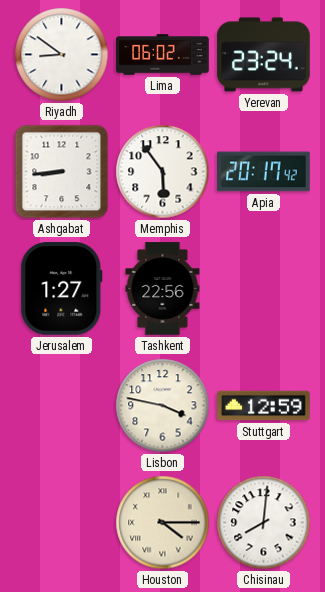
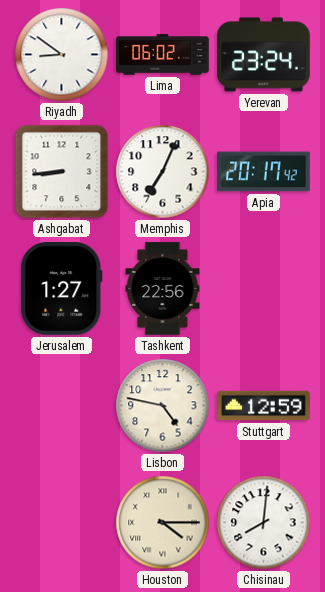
Memphis: 5:54 -> 7:04
Lisbon: 3:47 -> 4:47
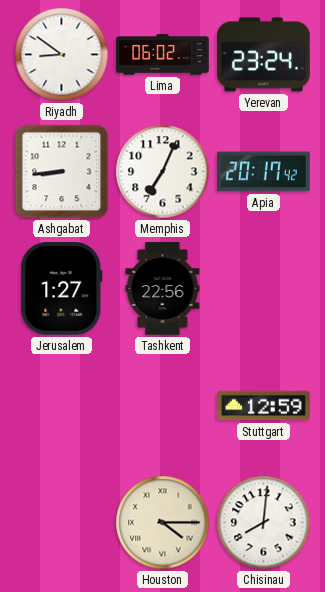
Lisbon: 4:47 -> none
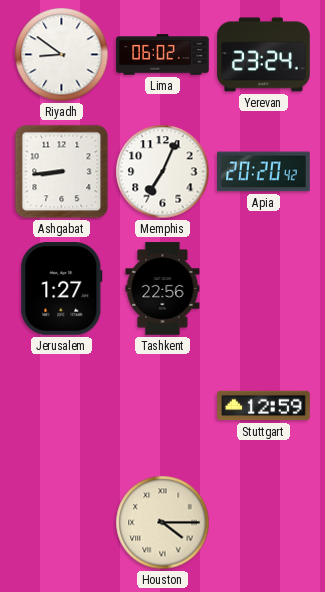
Apia: 20:17 -> 20:20
Chisinau: 8:01 -> none
